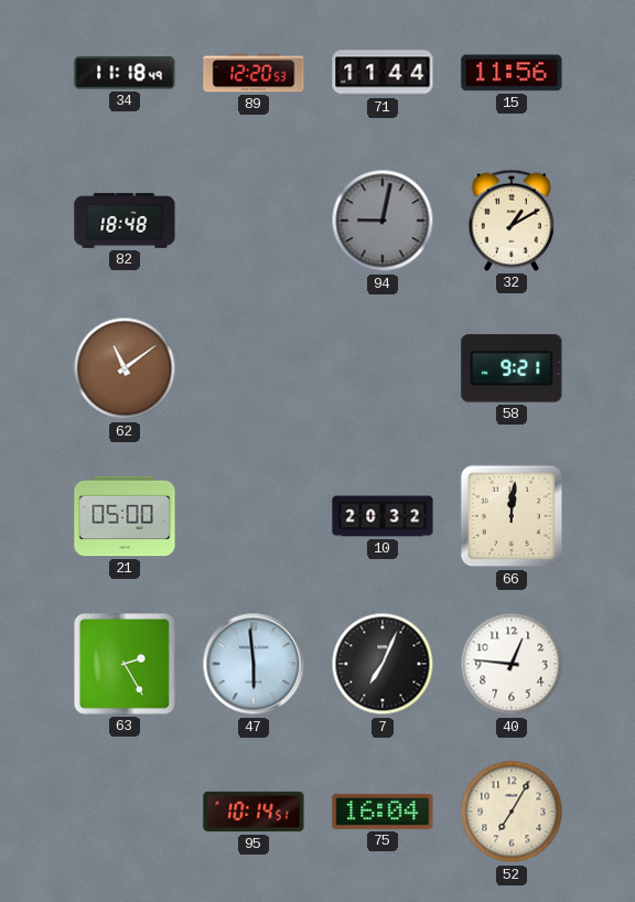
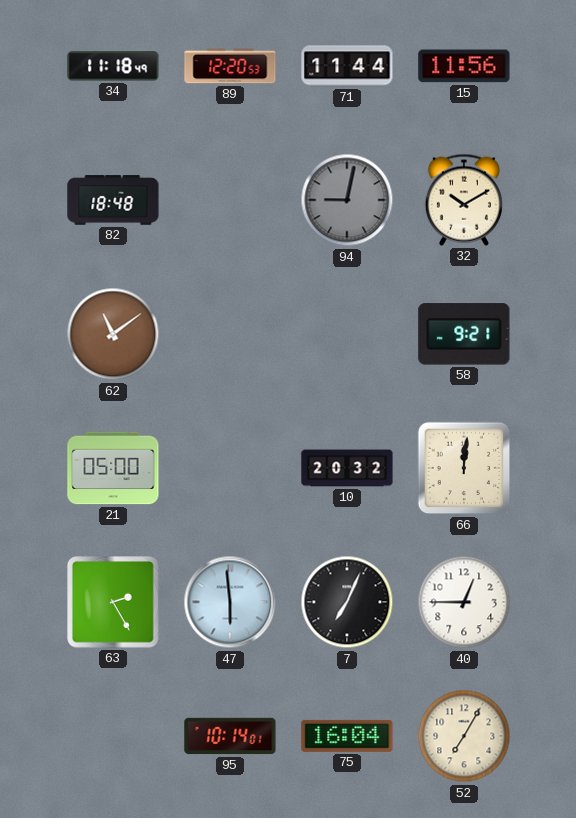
32: 1:10 -> 10:10
40: 12:46 -> 12:45
95: 10:14:51 -> 10:14:01
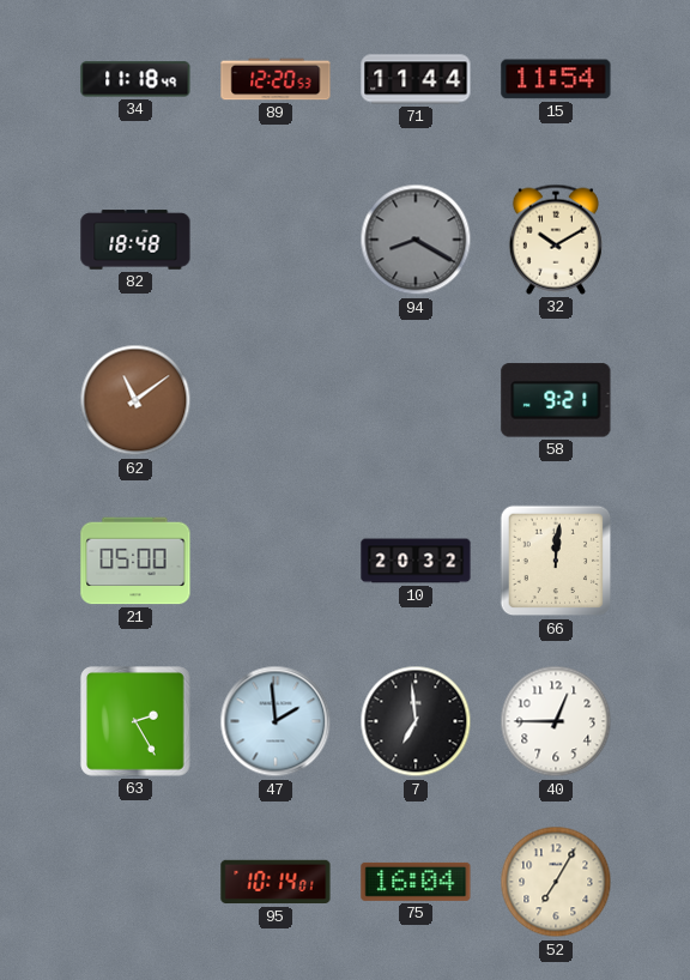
15: 11:56 -> 11:54
94: 9:02 -> 8:20
47: 5:59 -> 1:59
7: 7:04 -> 6:59
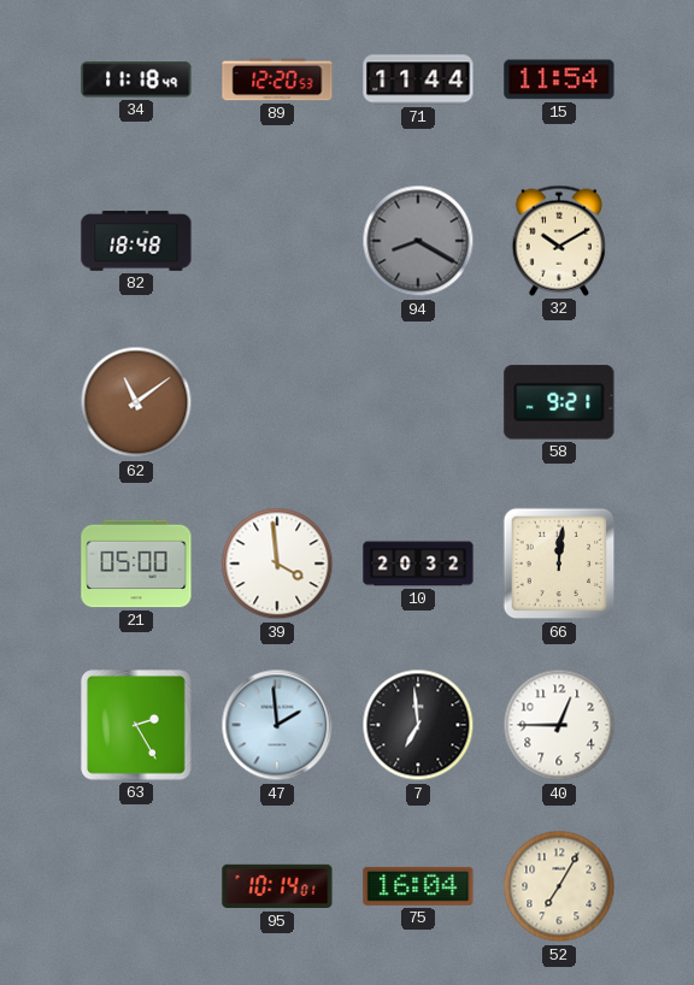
39: none -> 3:59
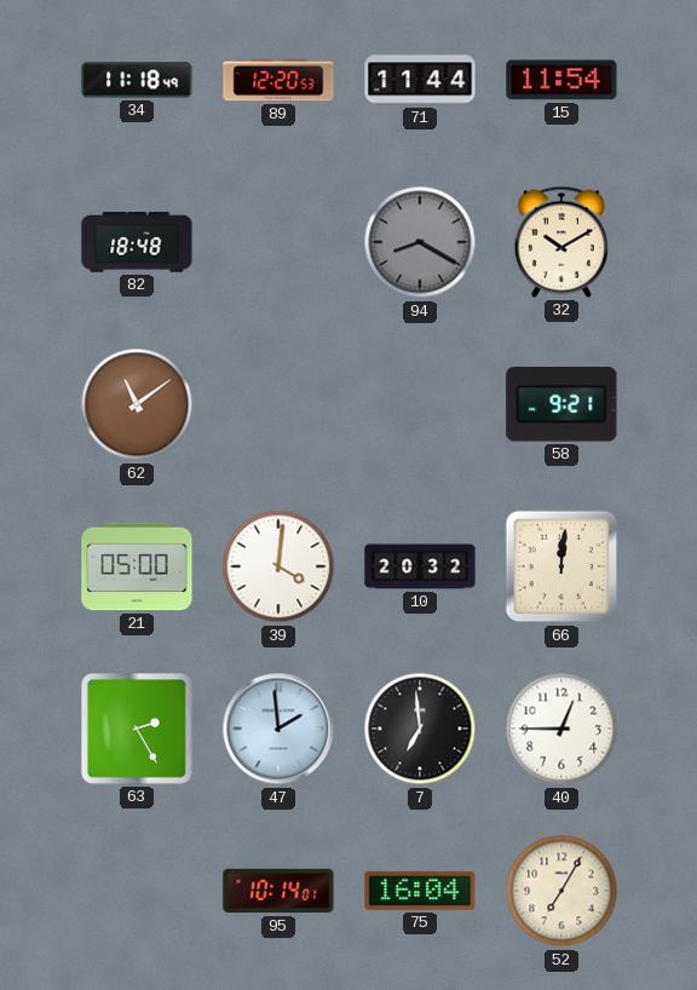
39: 3:59 -> 4:01
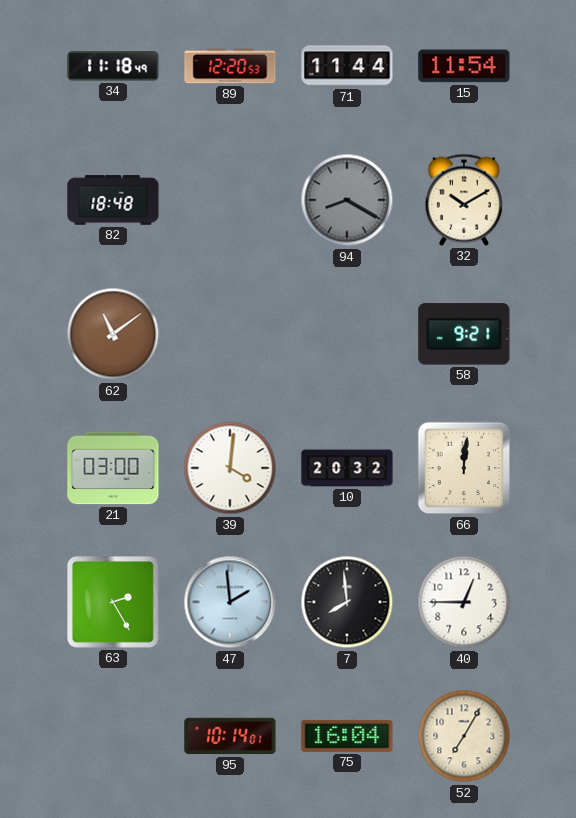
21: 05:00 -> 03:00
7: 6:59 -> 7:59
